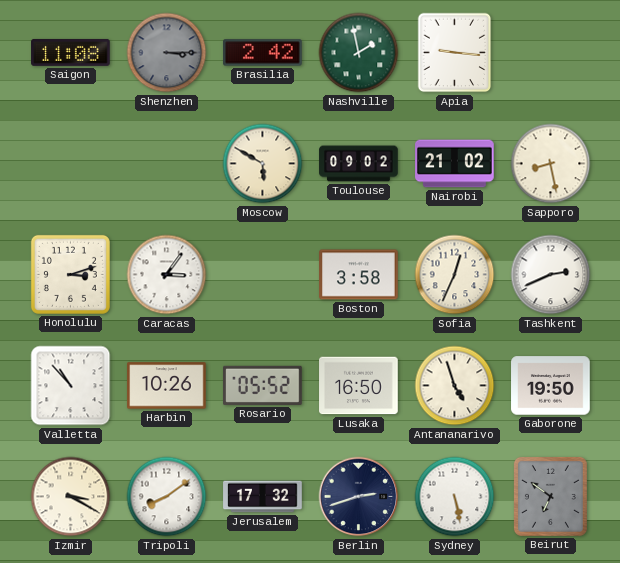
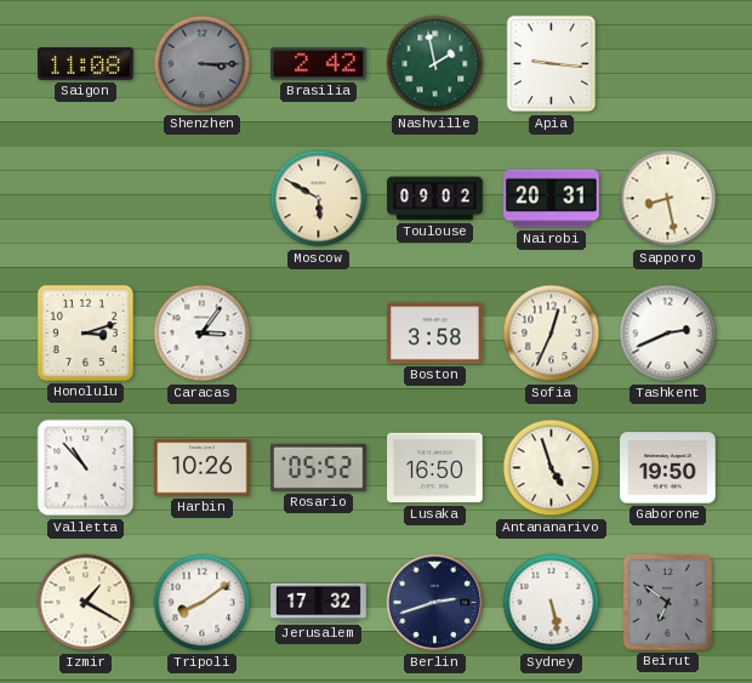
Nairobi: 21:02 -> 20:31
Izmir: 3:20 -> 1:20
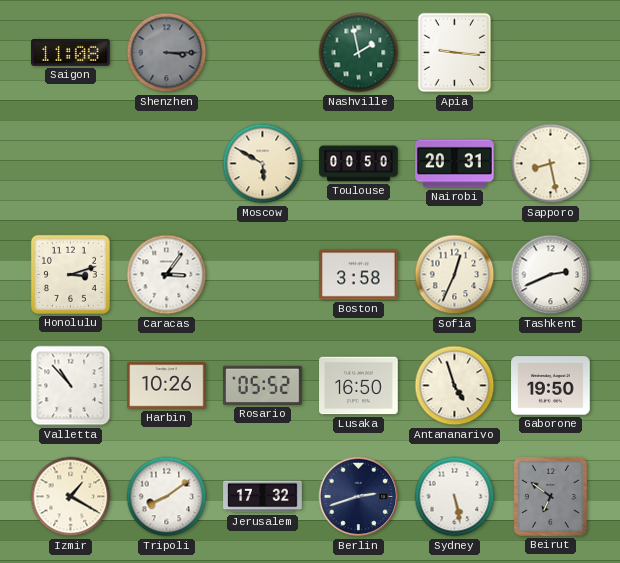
Brasilia: 2:42 -> none
Toulouse: 09:02 -> 00:50
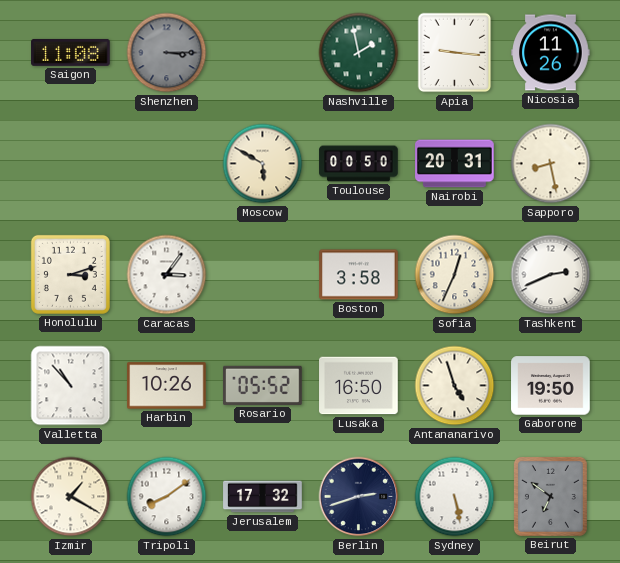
Nicosia: none -> 11:26
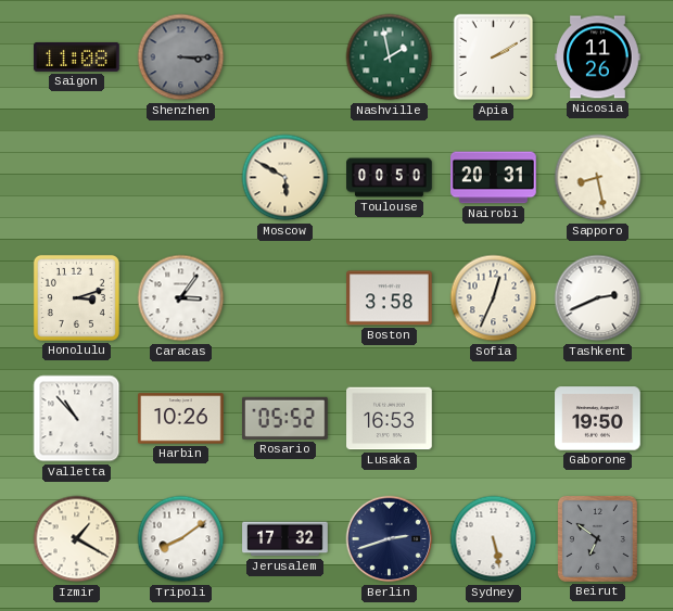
Apia: 9:16 -> 2:10
Lusaka: 16:50 -> 16:53
Antananarivo: 4:57 -> none
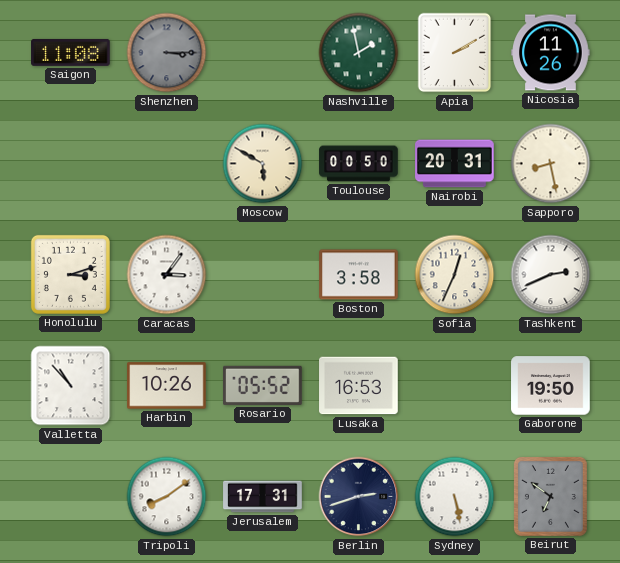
Izmir: 1:20 -> none
Jerusalem: 17:32 -> 17:31
